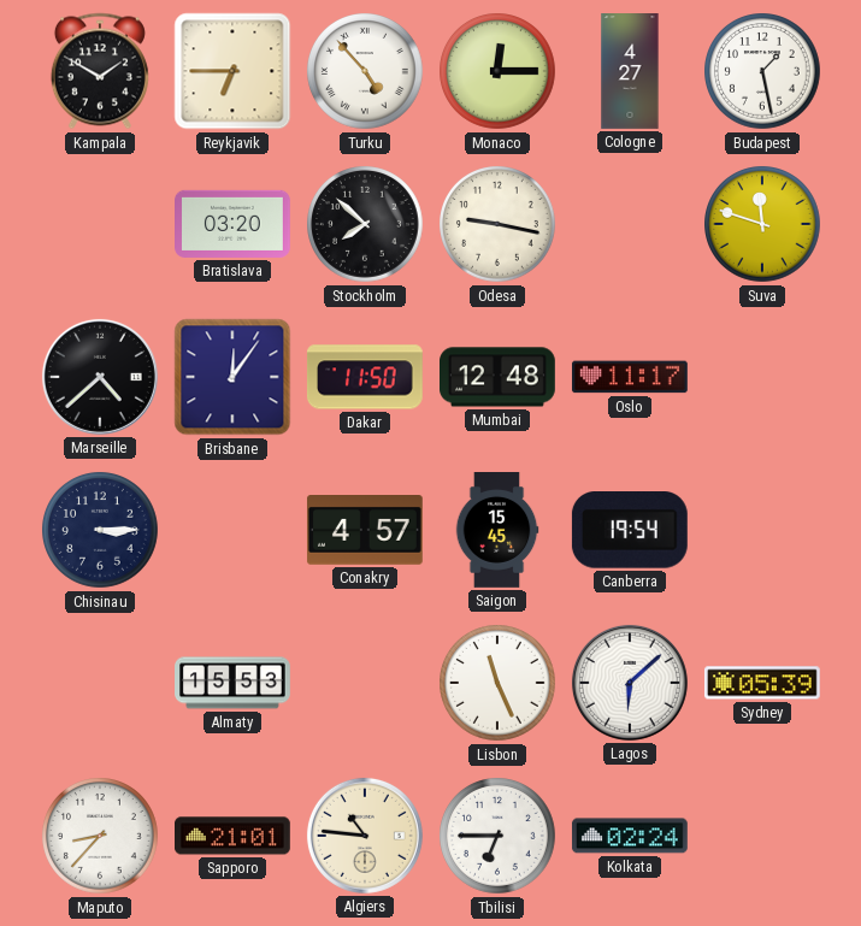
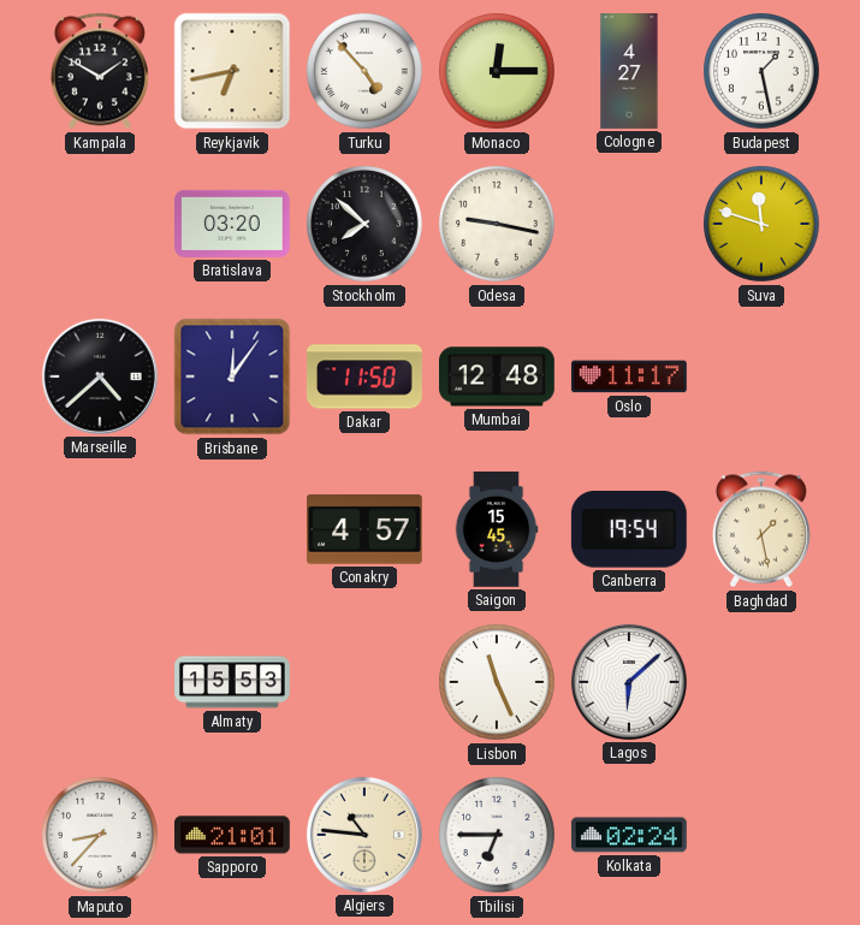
Reykjavik: 6:45 -> 6:43
Chisinau: 3:15 -> none
Baghdad: none -> 1:28
Sydney: 05:39 -> none
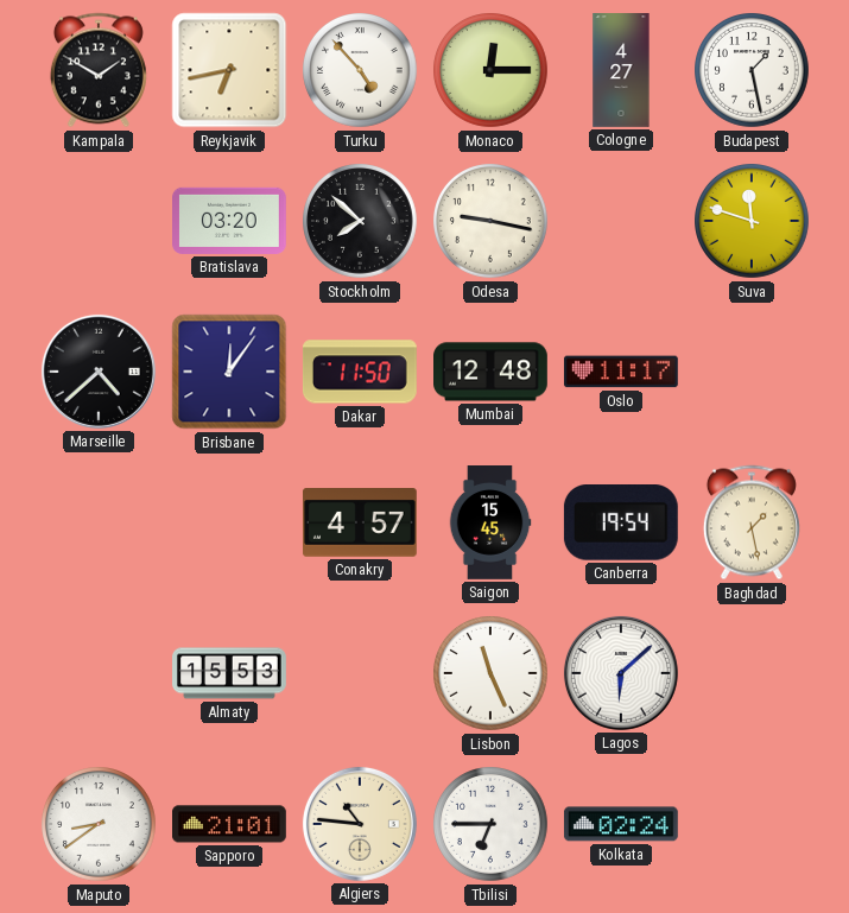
Maputo: 8:37 -> 8:39
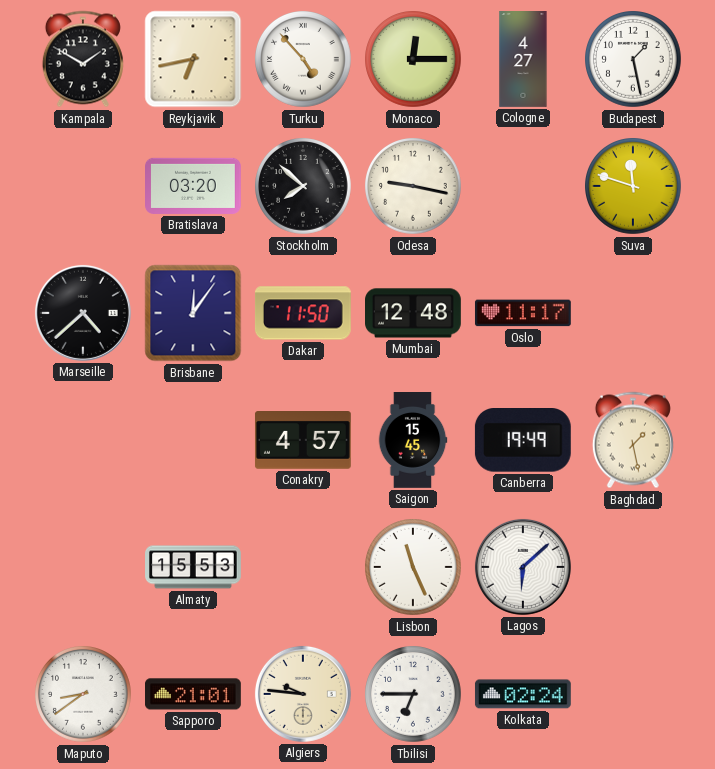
Canberra: 19:54 -> 19:49
Algiers: 10:46 -> 9:46
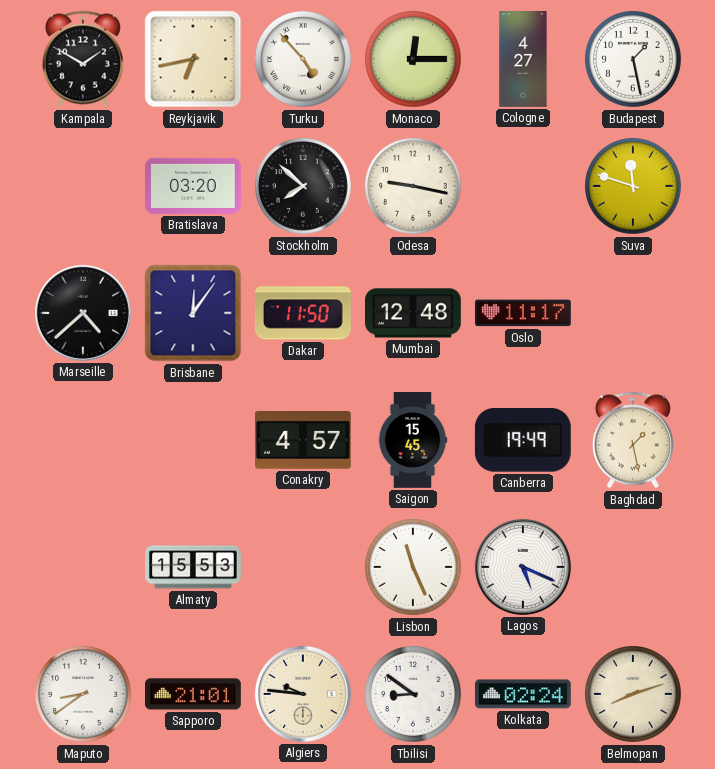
Lagos: 6:08 -> 5:19
Tbilisi: 6:45 -> 8:51
Belmopan: none -> 8:12
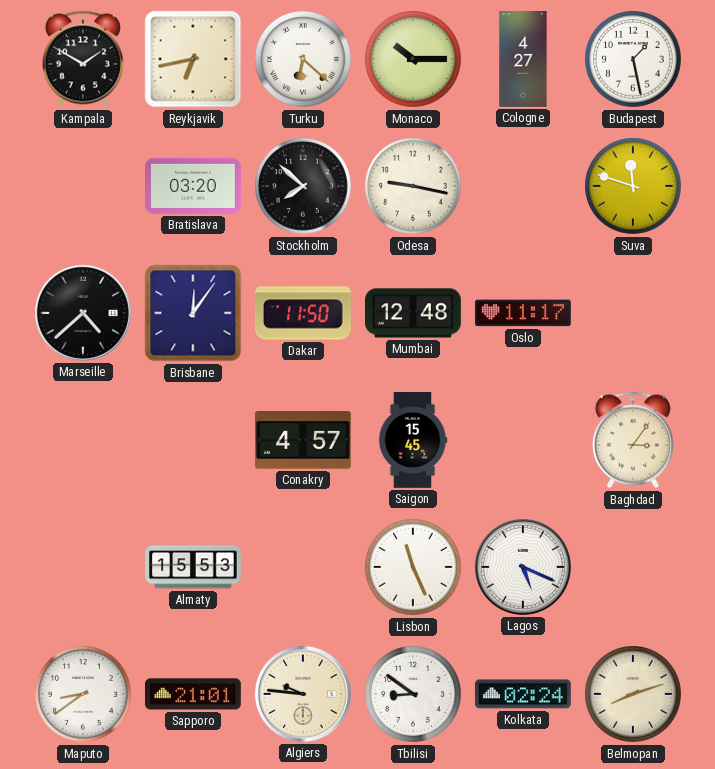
Turku: 4:53 -> 6:22
Monaco: 12:15 -> 10:15
Canberra: 19:49 -> none
Baghdad: 1:28 -> 3:06
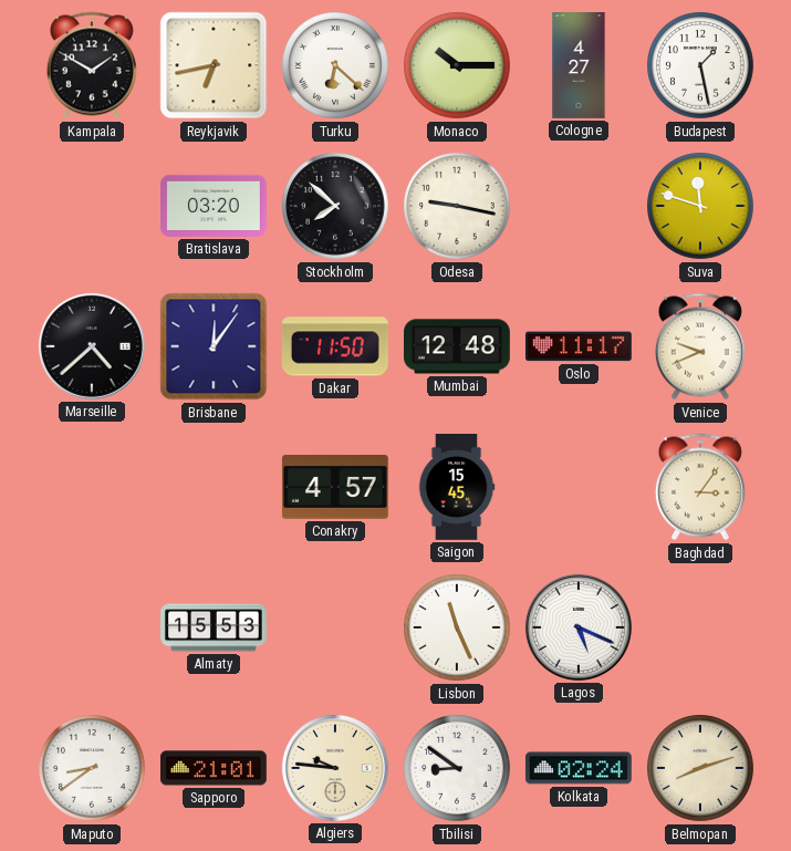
Venice: none -> 9:41
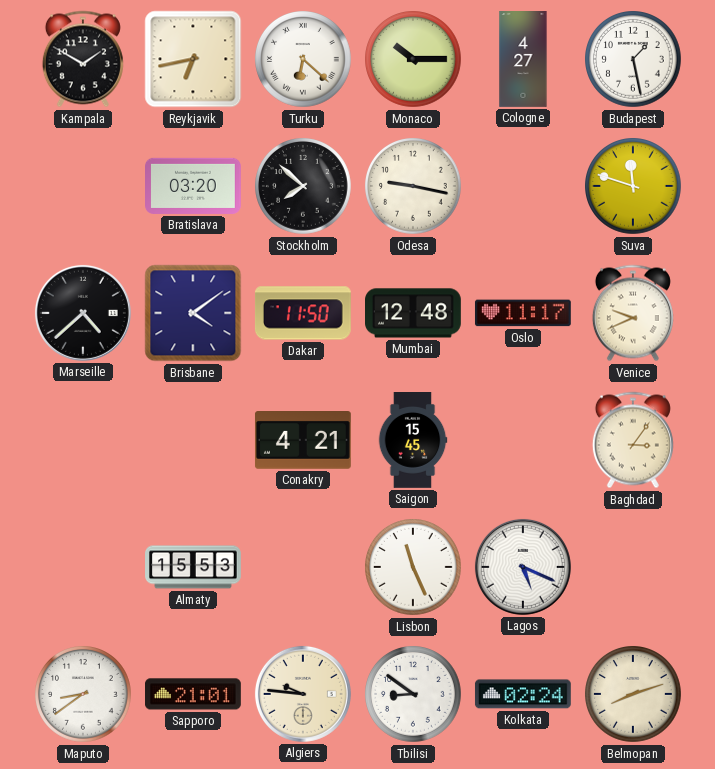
Brisbane: 12:06 -> 4:09
Conakry: 4:57 -> 4:21
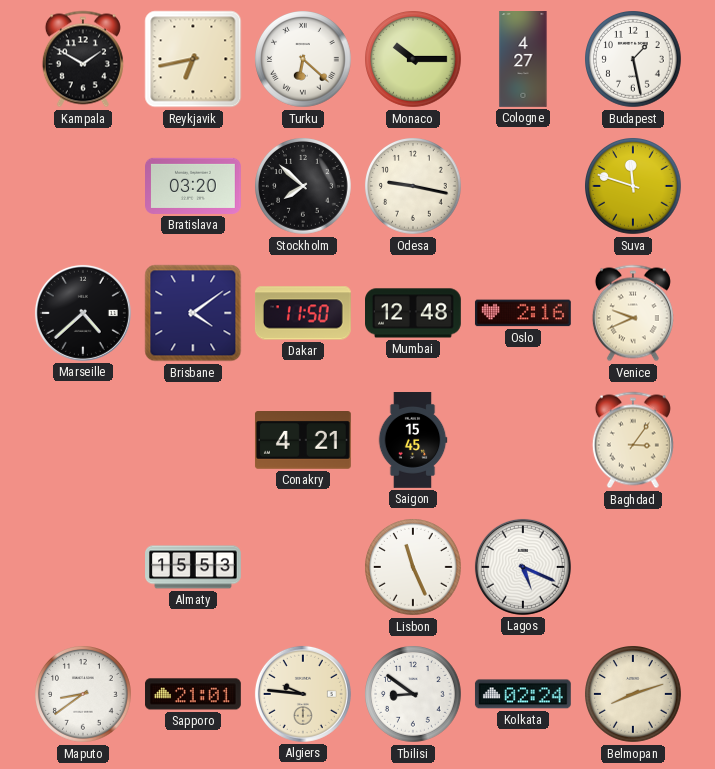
Oslo: 11:17 -> 2:16
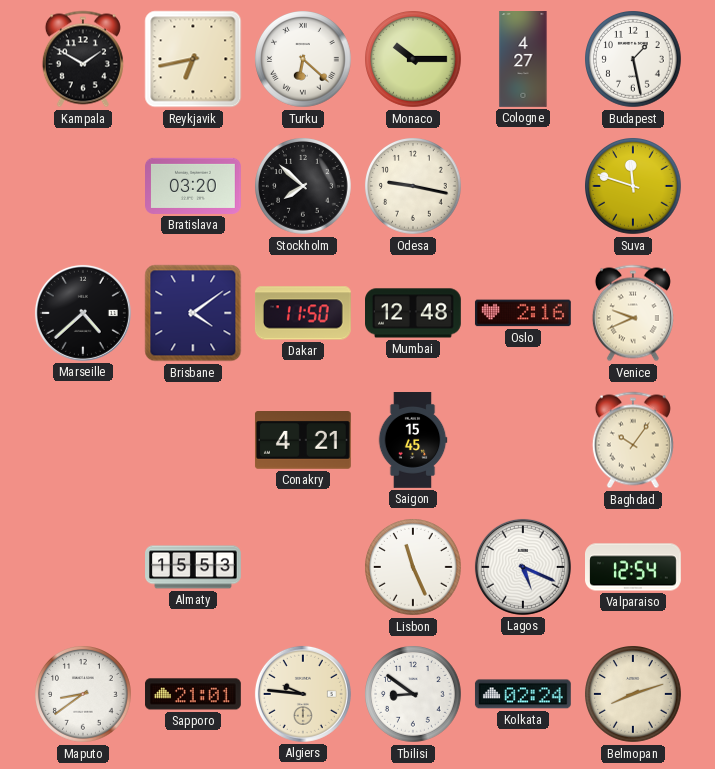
Baghdad: 3:06 -> 10:06
Valparaiso: none -> 12:54
